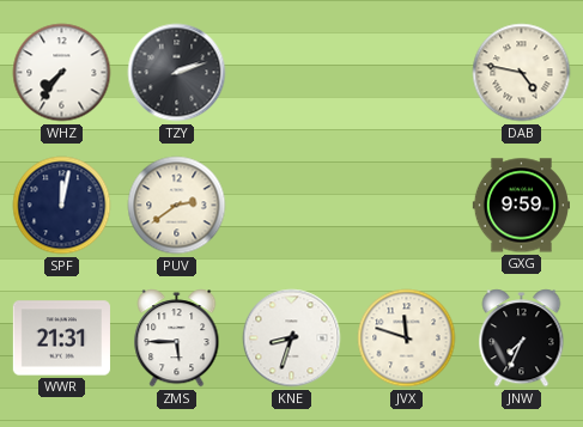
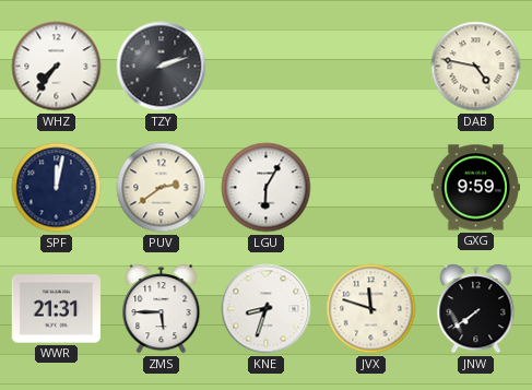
LGU: none -> 6:05
JNW: 7:34 -> 7:39
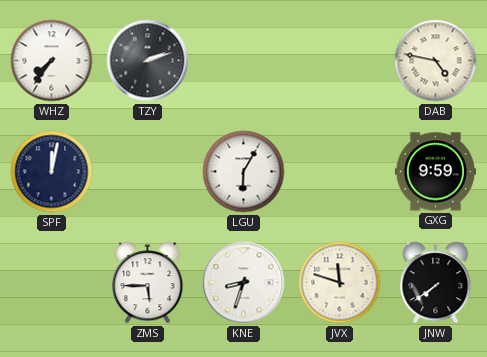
PUV: 2:39 -> none
WWR: 21:31 -> none
